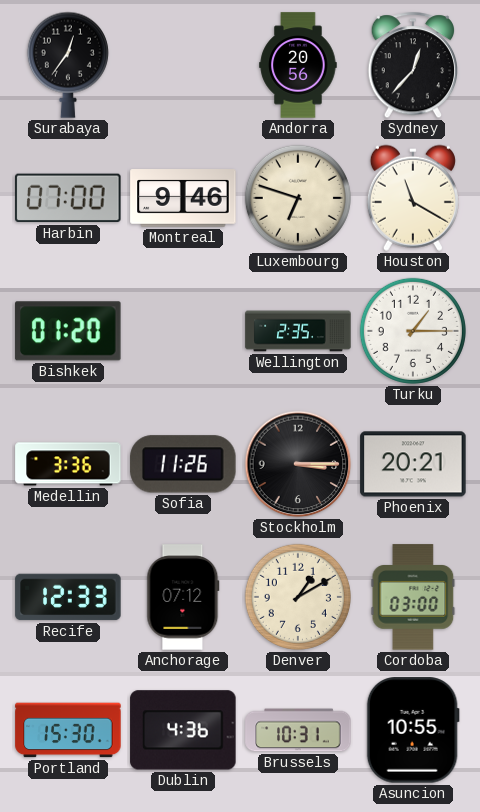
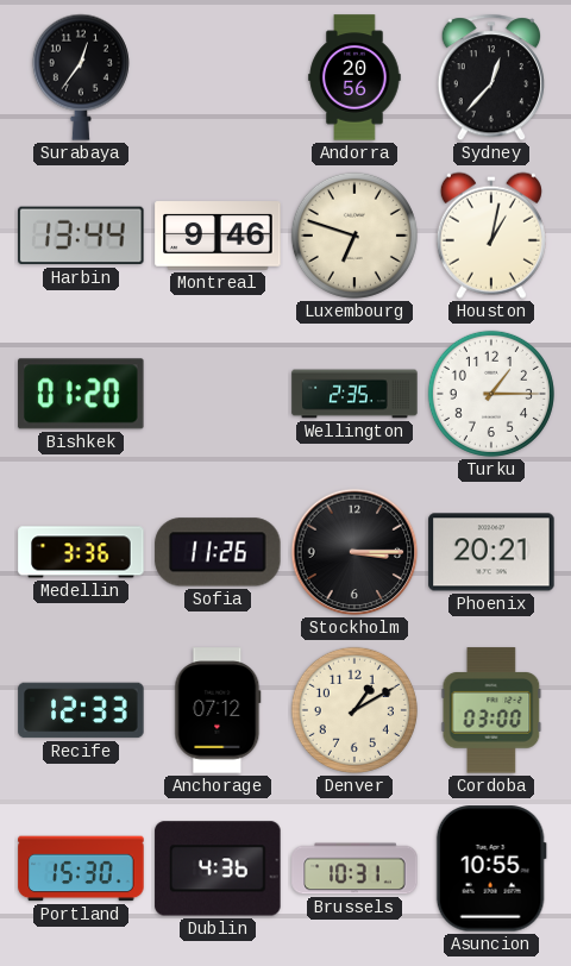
Harbin: 07:00 -> 13:44
Houston: 11:20 -> 1:02
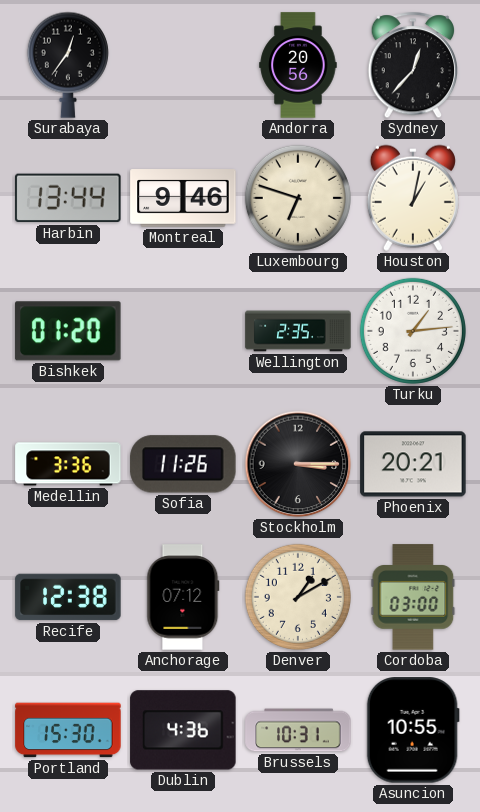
Turku: 1:15 -> 1:14
Recife: 12:33 -> 12:38
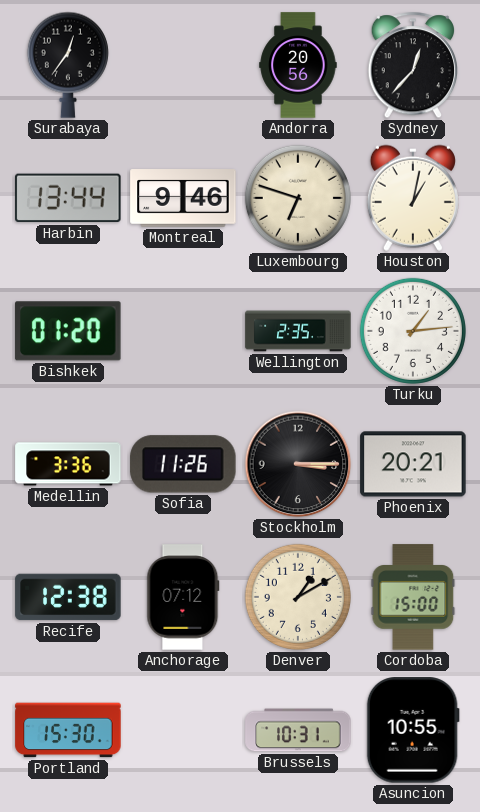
Cordoba: 03:00 -> 15:00
Dublin: 4:36 -> none
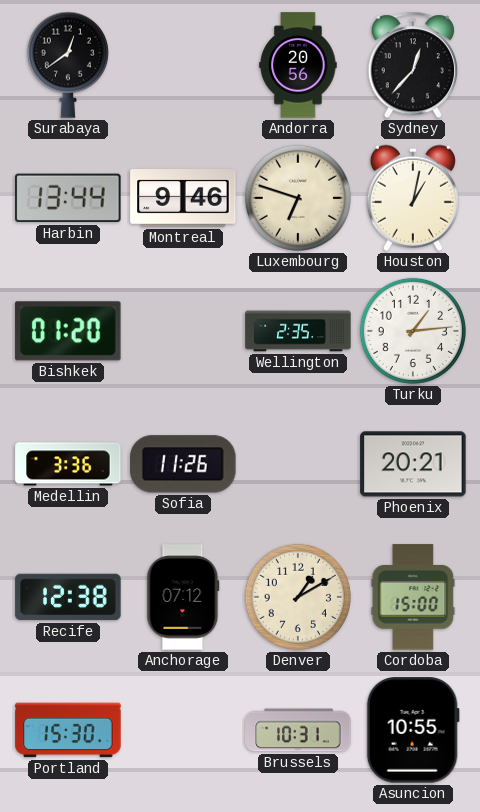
Surabaya: 12:36 -> 12:39
Stockholm: 3:15 -> none
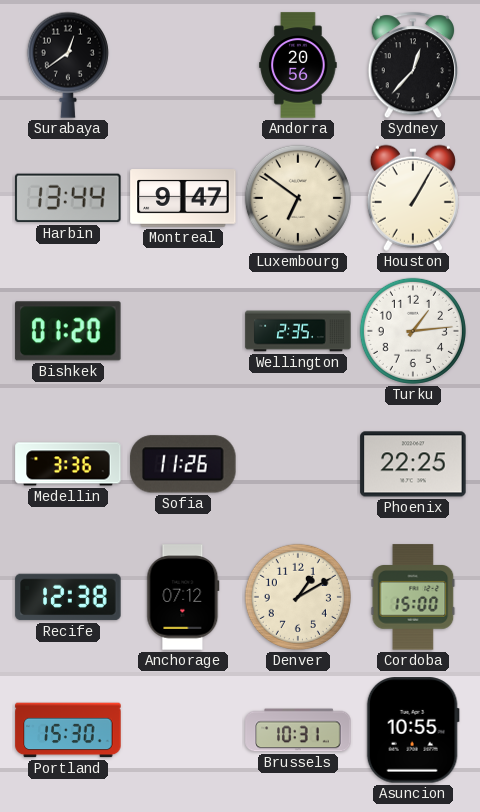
Montreal: 9:46 -> 9:47
Luxembourg: 6:48 -> 6:51
Houston: 1:02 -> 1:05
Phoenix: 20:21 -> 22:25
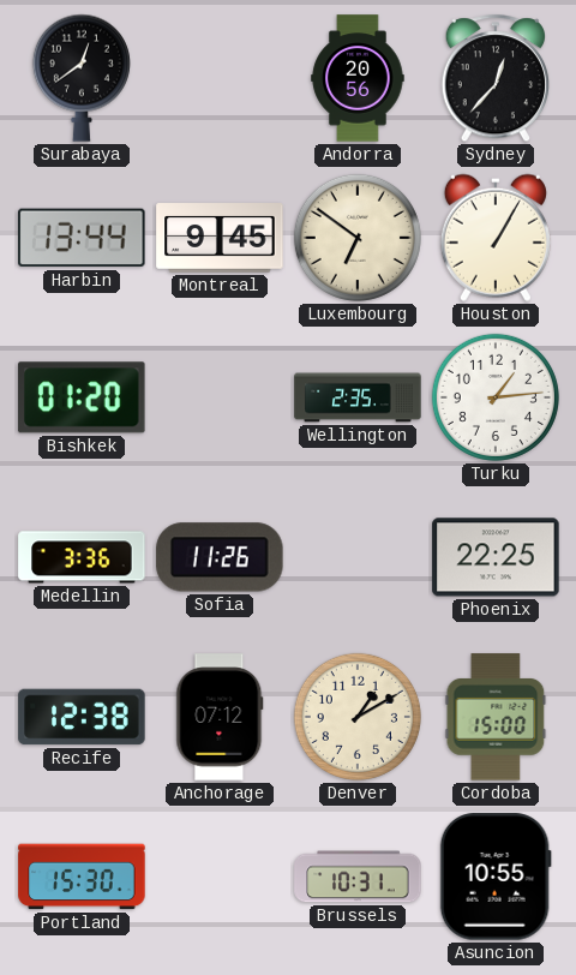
Montreal: 9:47 -> 9:45
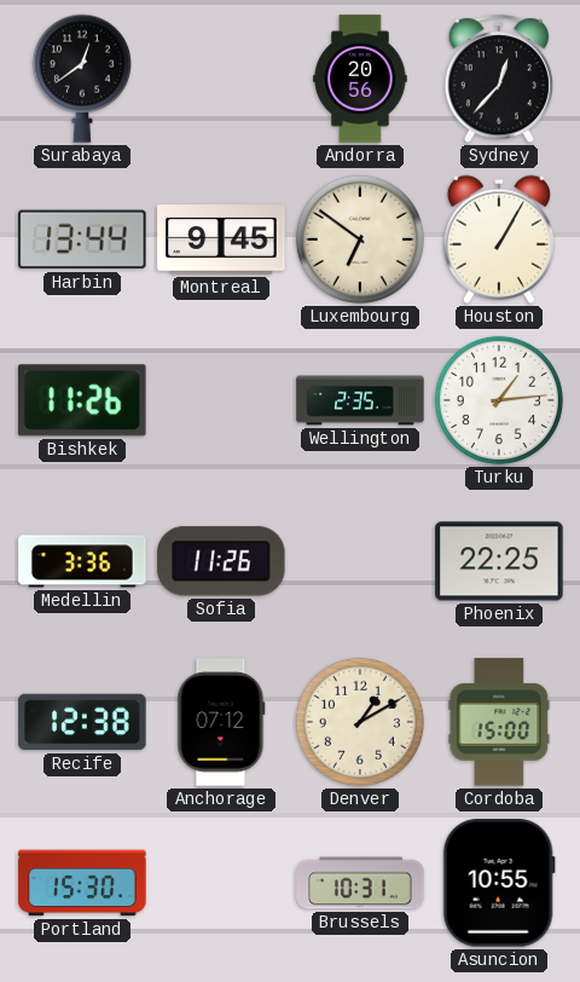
Bishkek: 01:20 -> 11:26
